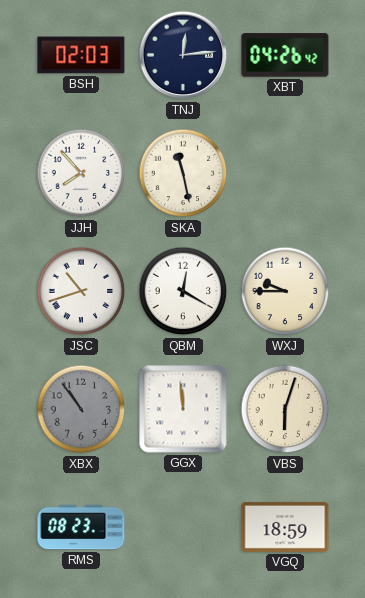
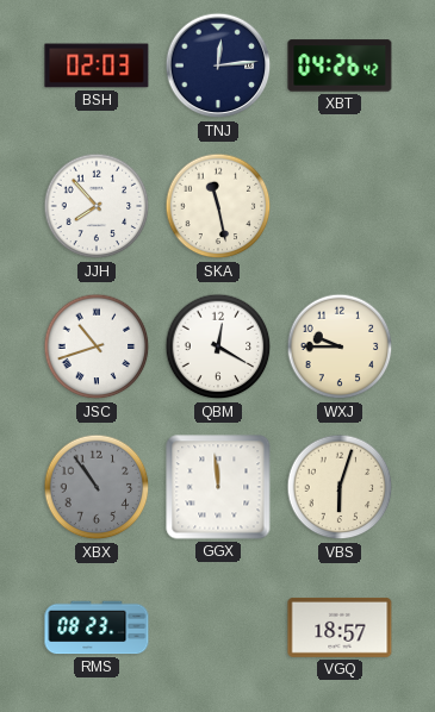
VGQ: 18:59 -> 18:57
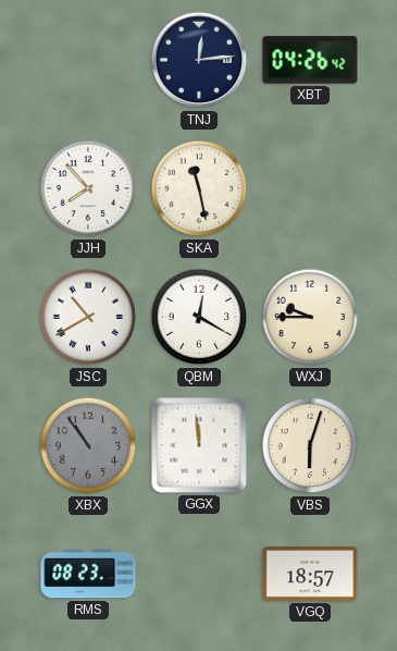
BSH: 02:03 -> none
JSC: 10:42 -> 10:40
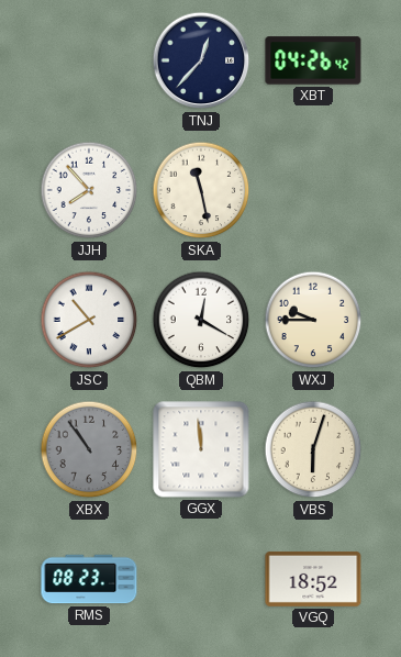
TNJ: 12:14 -> 12:37
VGQ: 18:57 -> 18:52
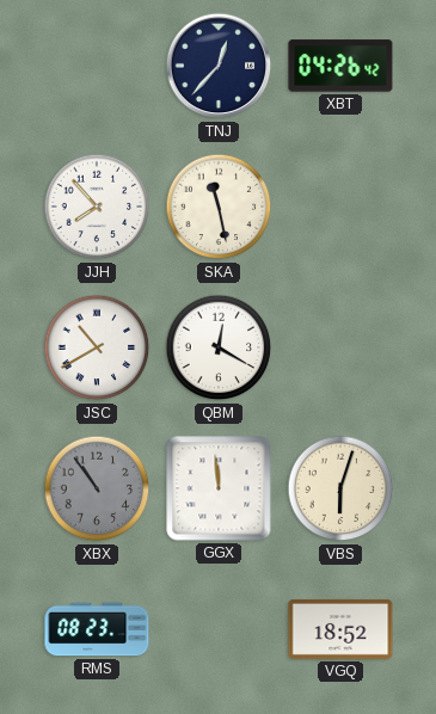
WXJ: 9:45 -> none
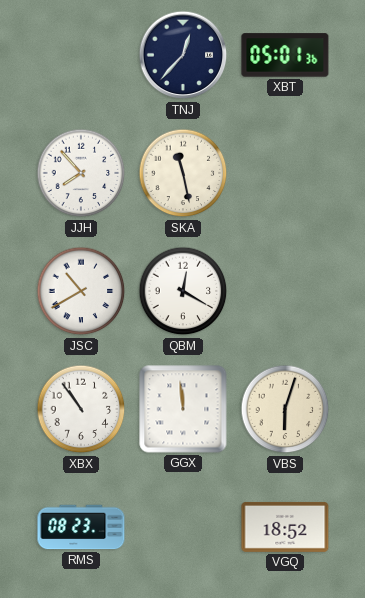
XBT: 04:26 -> 05:01
XBX dial: grey -> white
